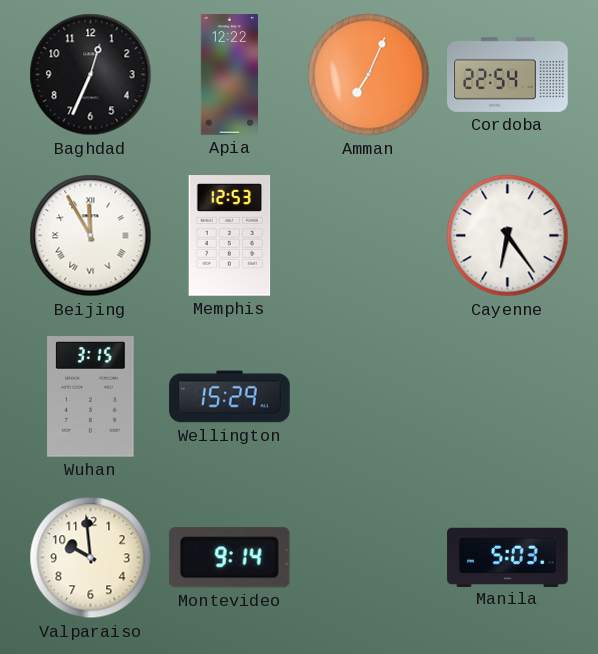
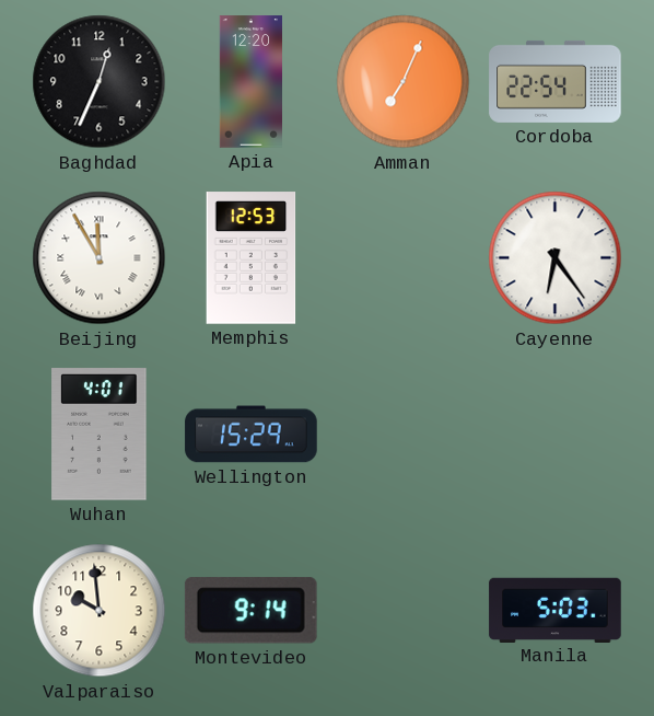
Apia: 12:22 -> 12:20
Wuhan: 3:15 -> 4:01
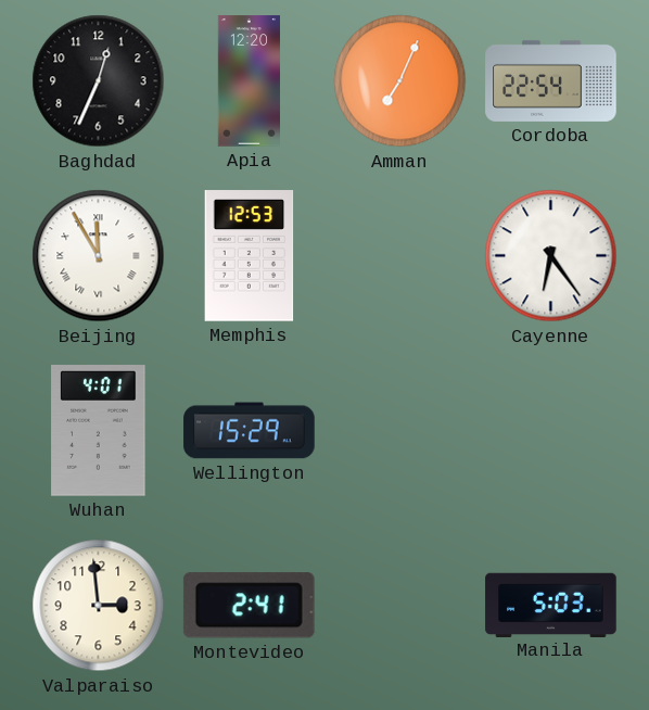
Valparaiso: 9:59 -> 2:59
Montevideo: 9:14 -> 2:41
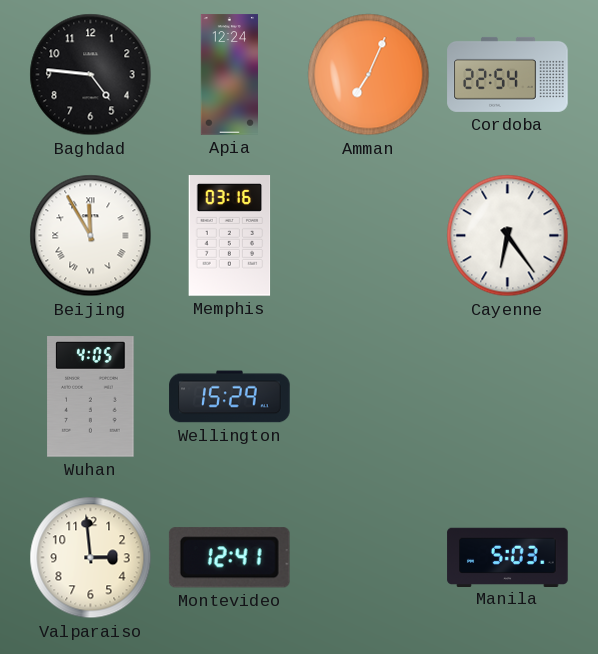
Baghdad: 12:34 -> 4:46
Apia: 12:20 -> 12:24
Memphis: 12:53 -> 03:16
Wuhan: 4:01 -> 4:05
Montevideo: 2:41 -> 12:41
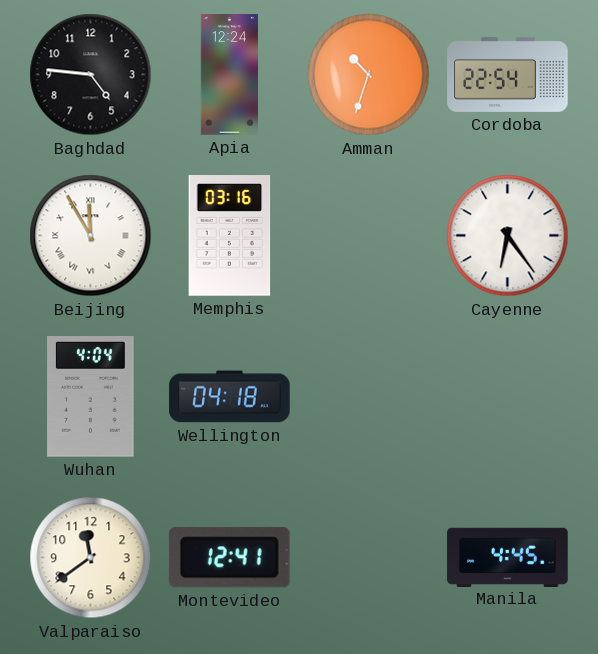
Amman: 7:04 -> 10:33
Wuhan: 4:05 -> 4:04
Wellington: 15:29 -> 04:18
Valparaiso: 2:59 -> 11:39
Manila: 5:03 -> 4:45
